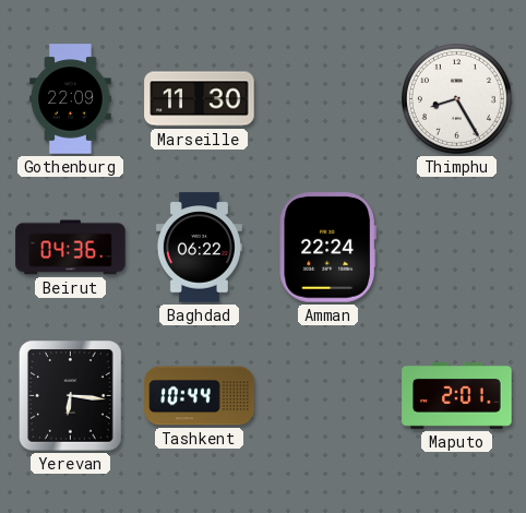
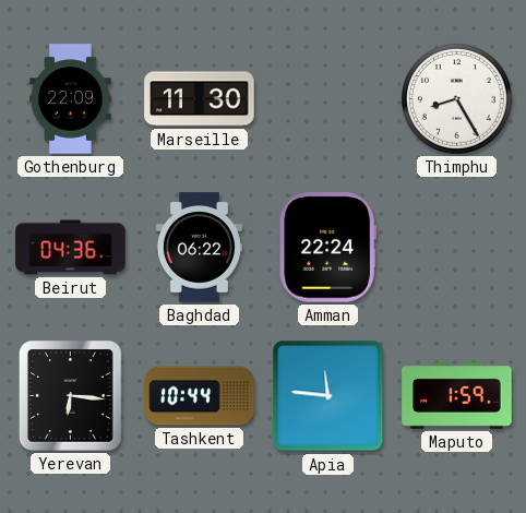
Apia: none -> 11:46
Maputo: 2:01 -> 1:59
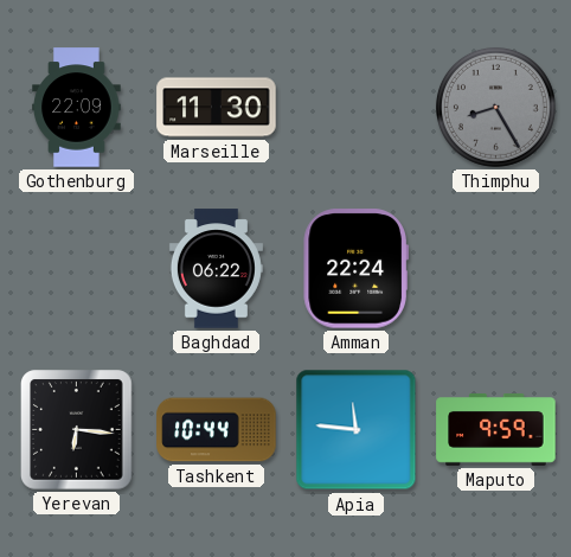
Thimphu dial: white -> grey
Beirut: 04:36 -> none
Maputo: 1:59 -> 9:59
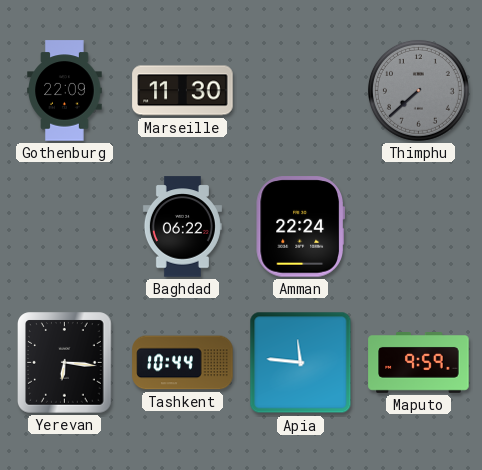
Thimphu: 8:25 -> 7:38
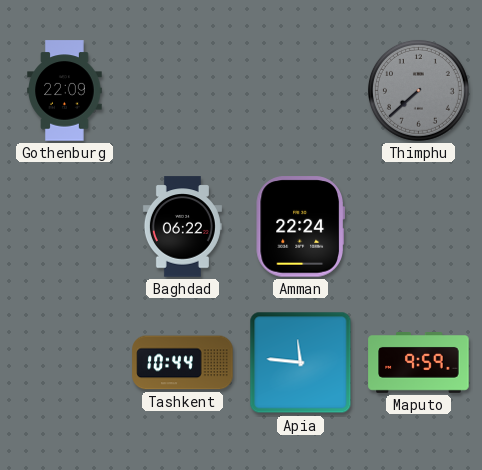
Marseille: 11:30 -> none
Yerevan: 6:16 -> none
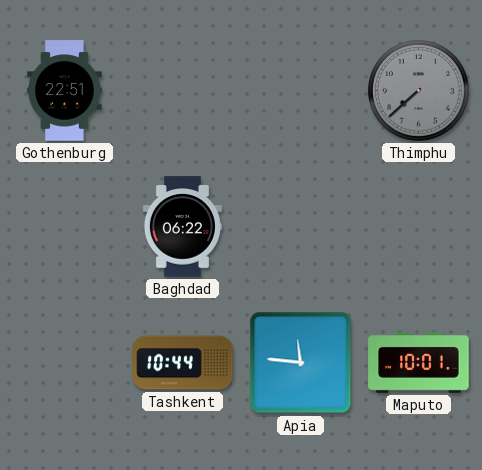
Gothenburg: 22:09 -> 22:51
Amman: 22:24 -> none
Maputo: 9:59 -> 10:01
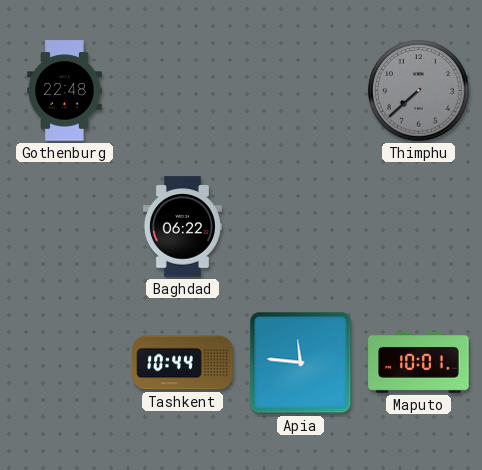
Gothenburg: 22:51 -> 22:48
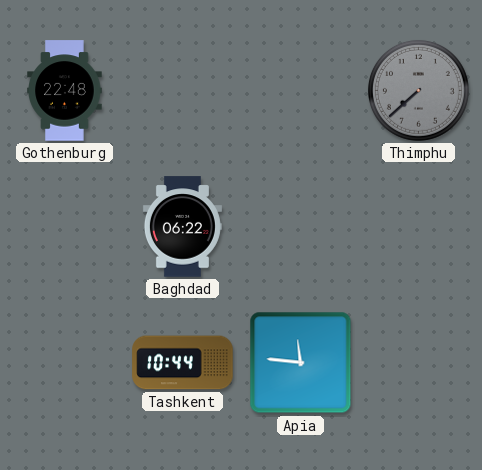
Maputo: 10:01 -> none
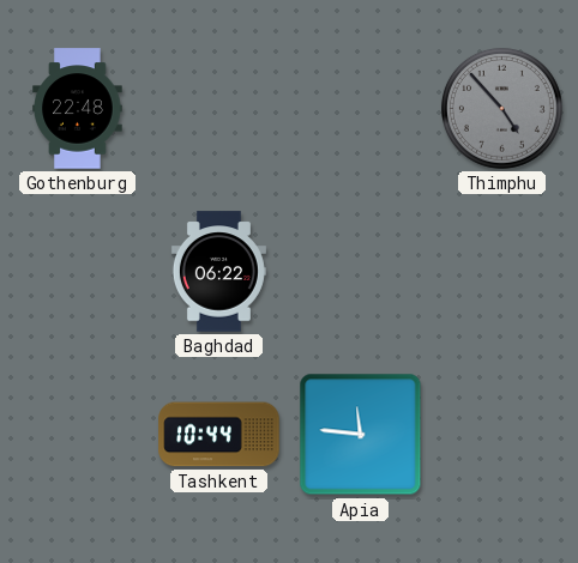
Thimphu: 7:38 -> 4:53
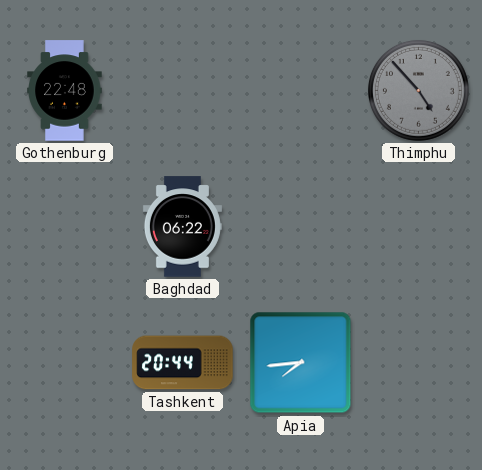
Tashkent: 10:44 -> 20:44
Apia: 11:46 -> 7:44
